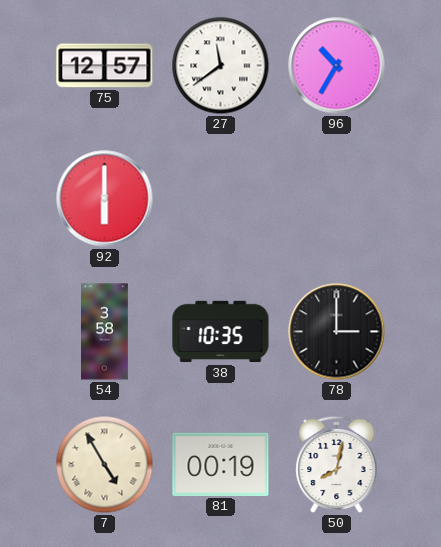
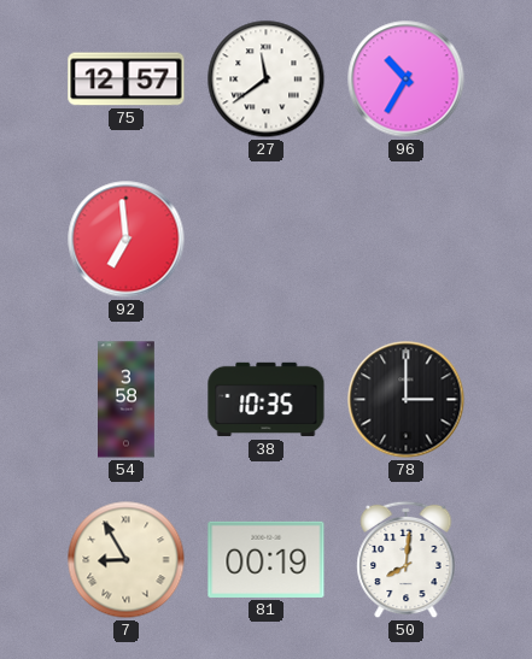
92: 6:00 -> 6:59
7: 4:55 -> 8:55
50: 8:02 -> 8:01
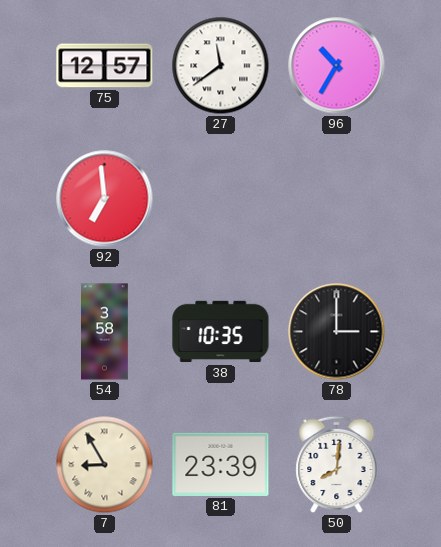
81: 00:19 -> 23:39
